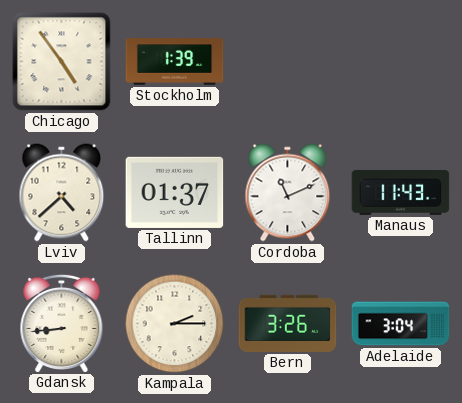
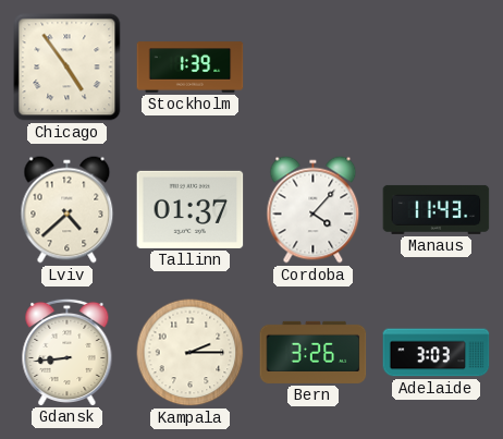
Cordoba: 11:11 -> 4:07
Adelaide: 3:04 -> 3:03
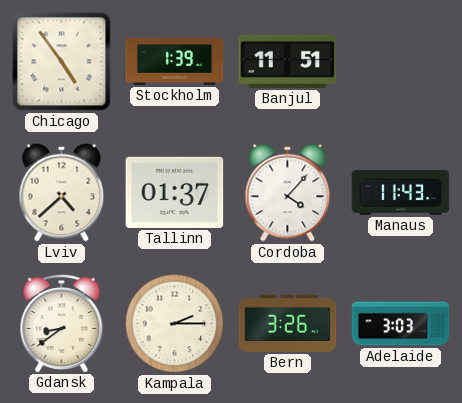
Banjul: none -> 11:51
Gdansk: 8:44 -> 8:39
